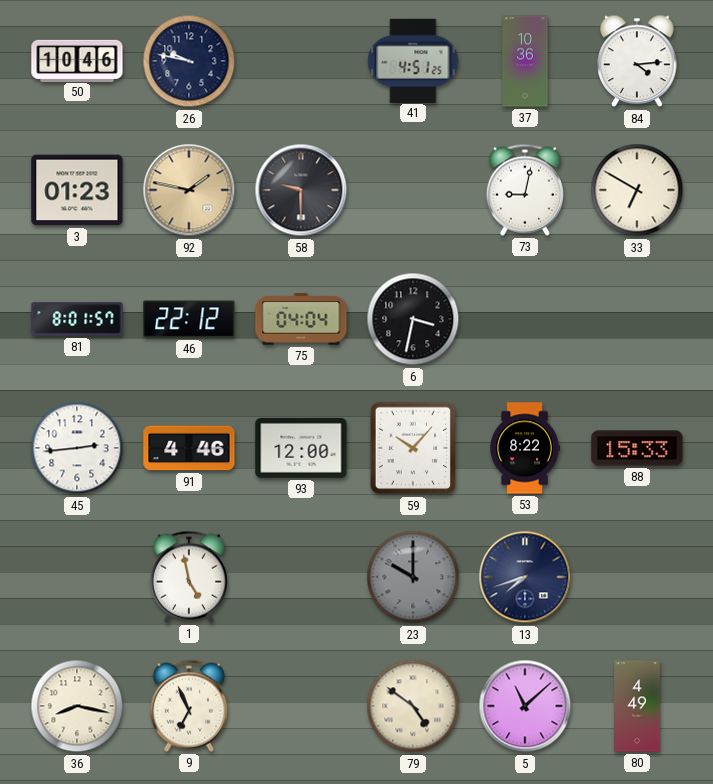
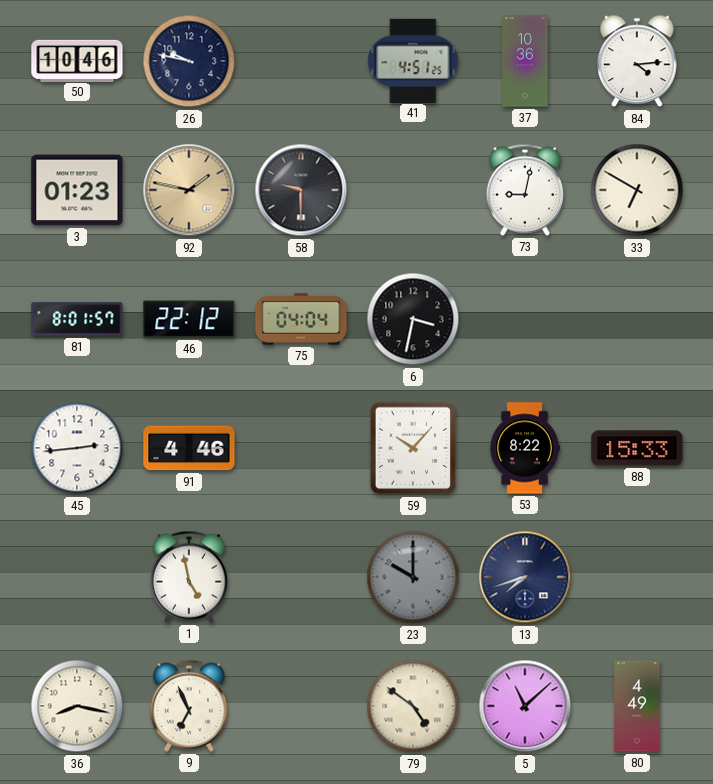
93: 12:00 -> none
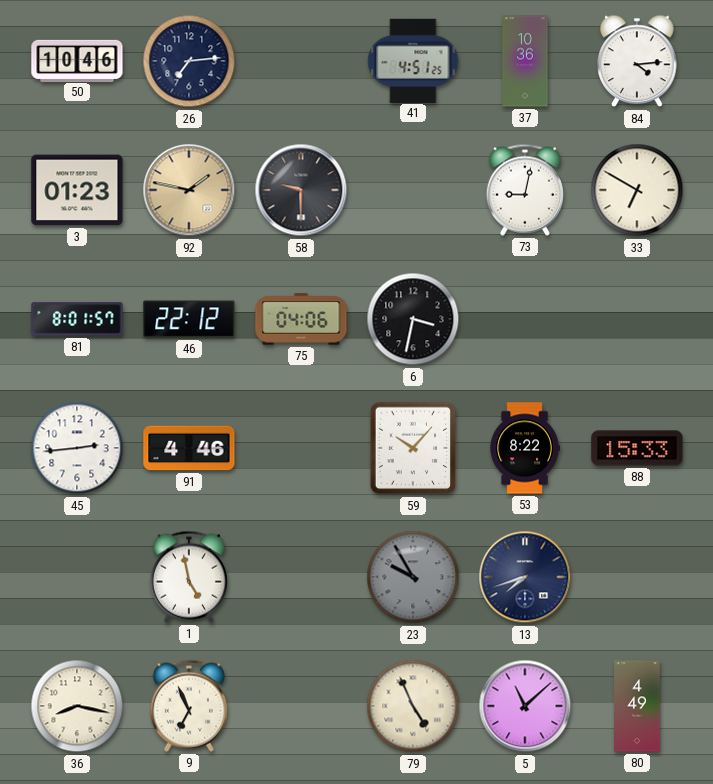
26: 9:47 -> 7:14
75: 04:04 -> 04:06
23: 10:00 -> 9:55
79: 4:51 -> 4:56
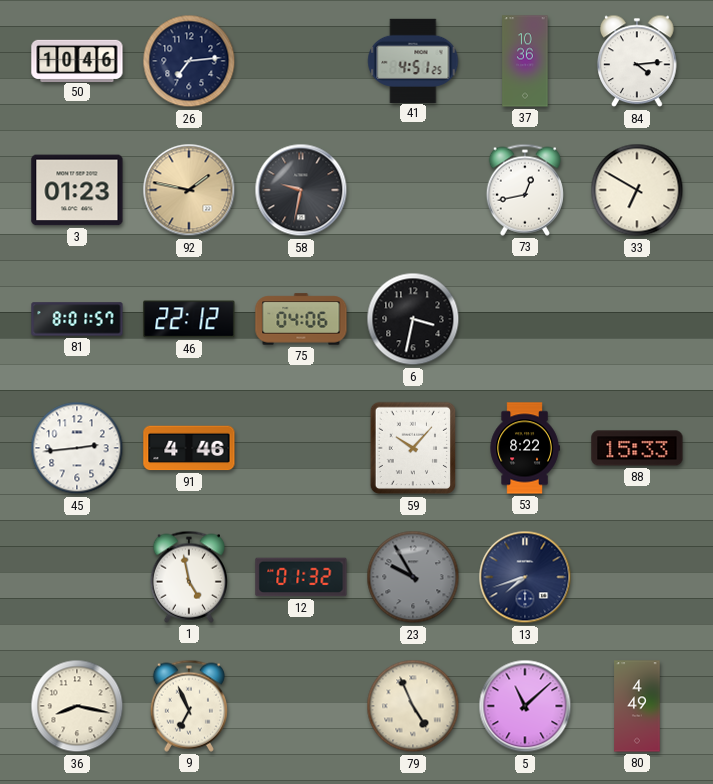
58: 9:30 -> 9:32
73: 9:02 -> 12:43
12: none -> 01:32
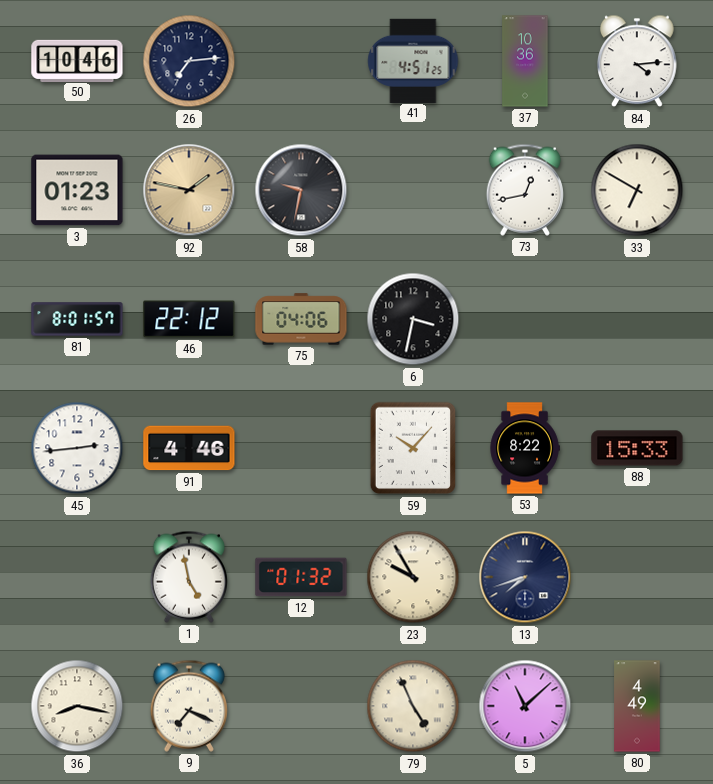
23 dial: grey -> cream
9: 6:56 -> 7:19
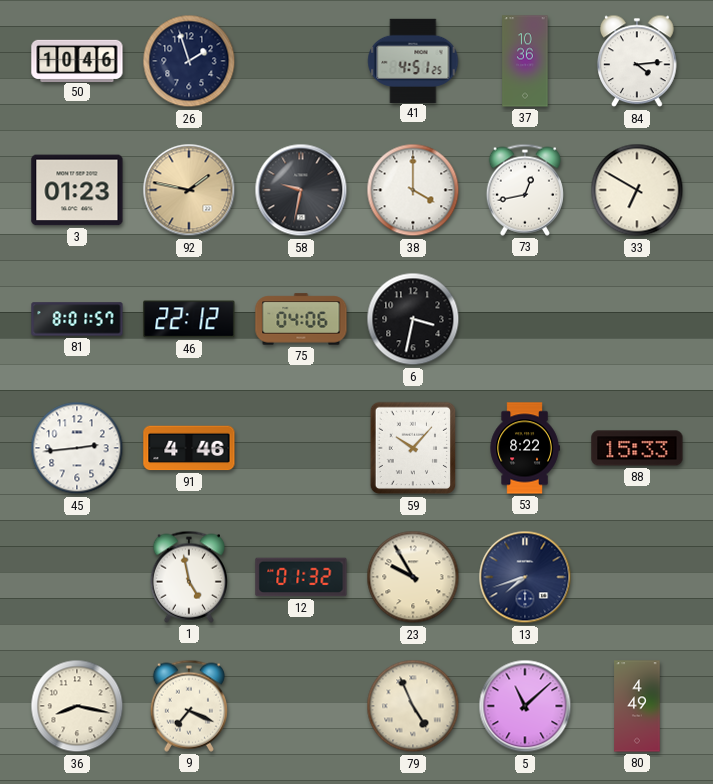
26: 7:14 -> 1:57
38: none -> 4:00
